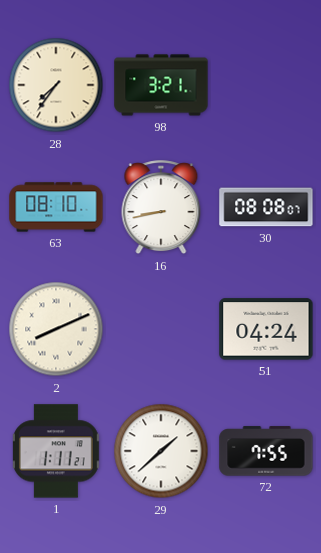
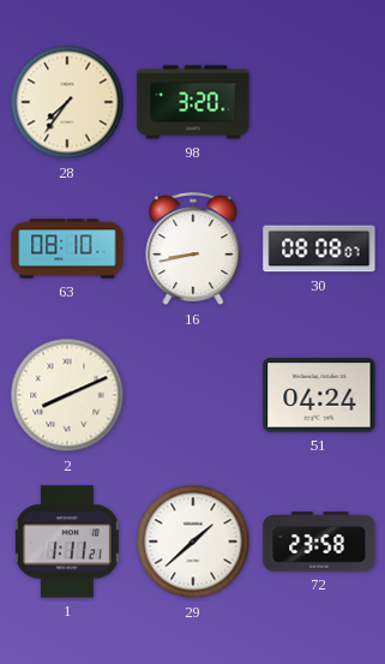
98: 3:21 -> 3:20
72: 7:55 -> 23:58
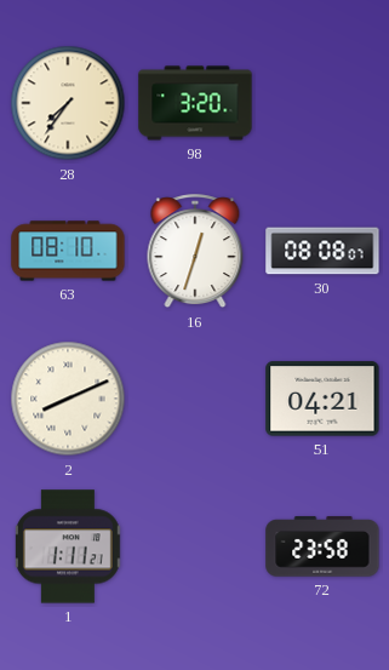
16: 8:43 -> 12:33
51: 04:24 -> 04:21
29: 1:38 -> none
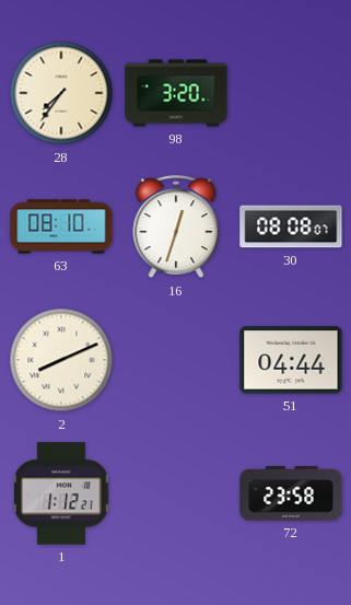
51: 04:21 -> 04:44
1: 1:11 -> 1:12
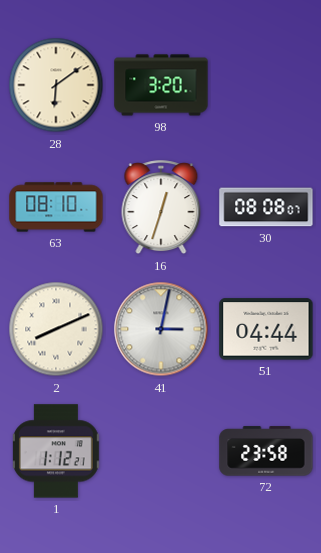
28: 7:36 -> 6:09
41: none -> 3:02
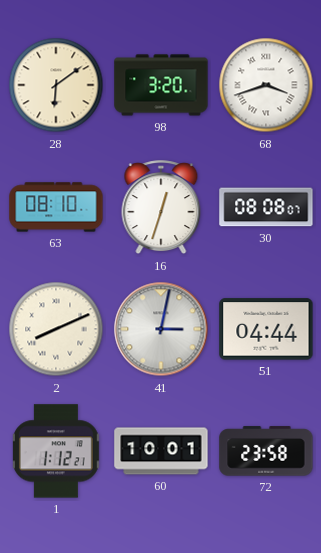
68: none -> 3:42
60: none -> 10:01
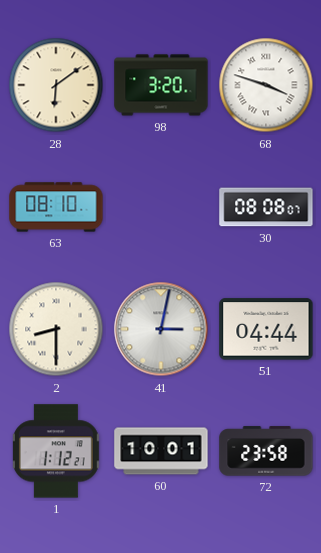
68: 3:42 -> 3:48
16: 12:33 -> none
2: 8:11 -> 8:30
